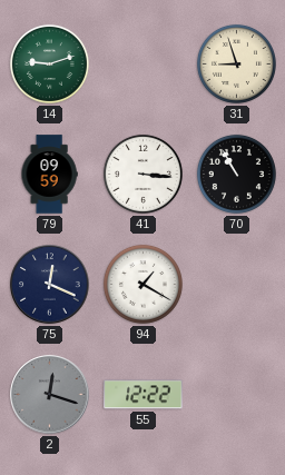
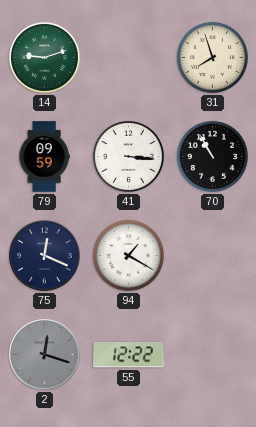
31: 8:57 -> 7:57
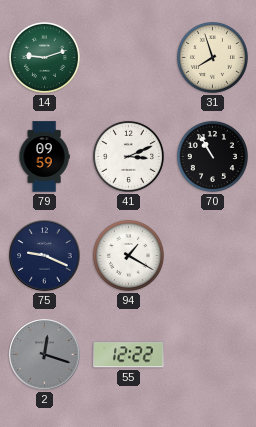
41: 3:16 -> 3:11
75: 12:19 -> 9:19
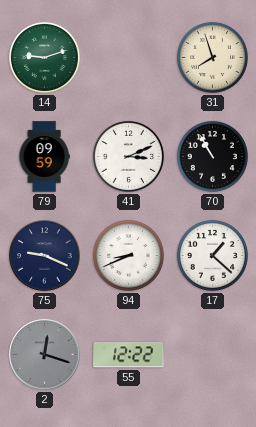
94: 1:20 -> 8:41
17: none -> 1:22
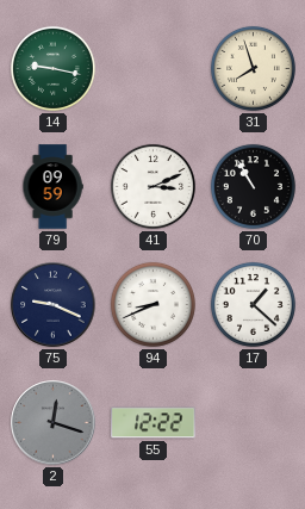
14: 9:12 -> 9:17
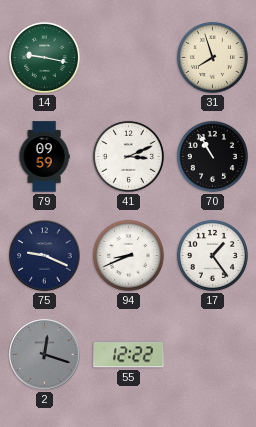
17: 1:22 -> 1:24
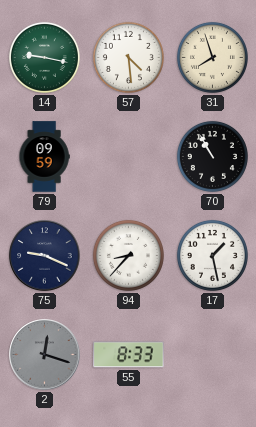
57: none -> 4:29
41: 3:11 -> none
94: 8:41 -> 8:37
17: 1:24 -> 1:28
55: 12:22 -> 8:33
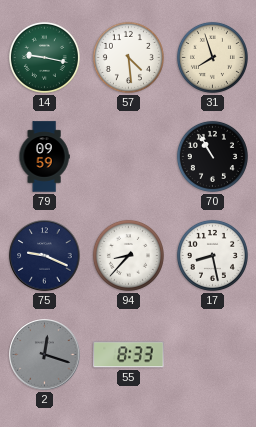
17: 1:28 -> 8:28
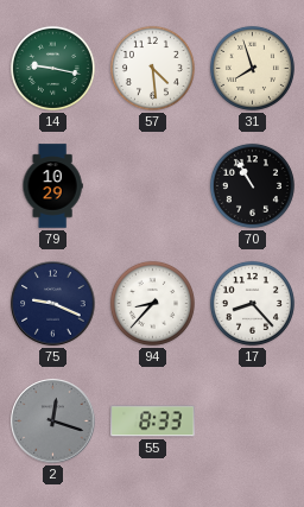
79: 09:59 -> 10:29
17: 8:28 -> 8:23
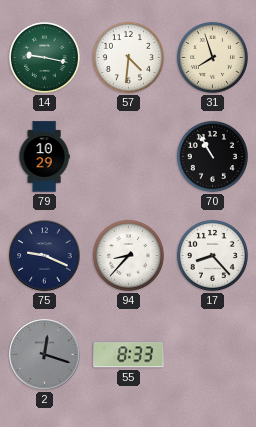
57: 4:29 -> 4:31
